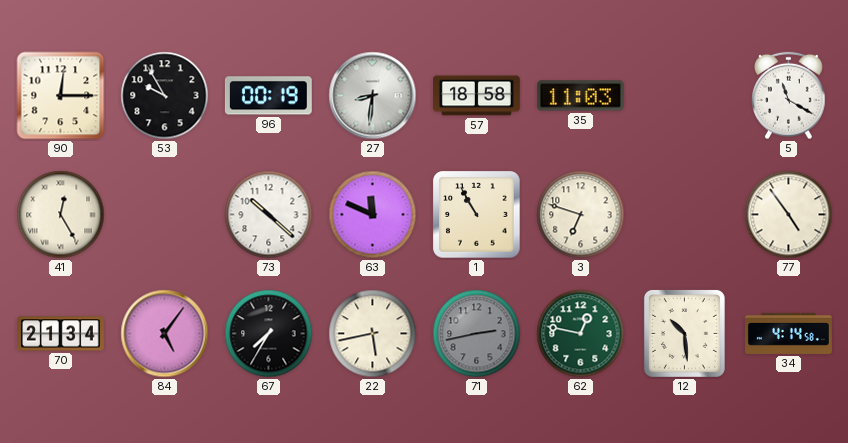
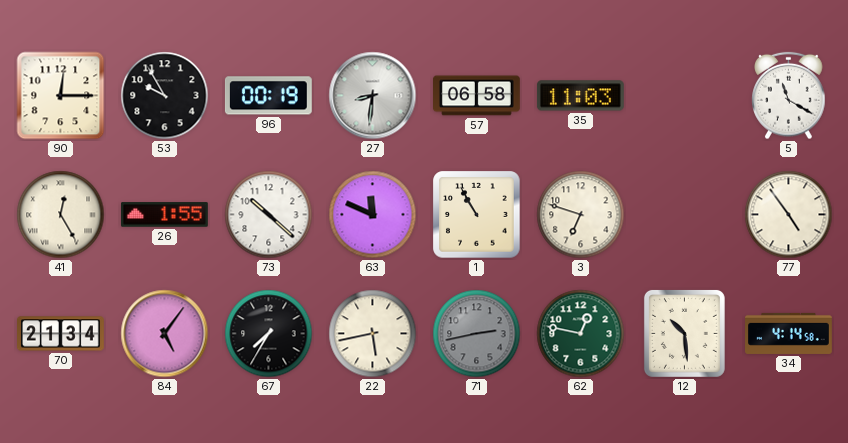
57: 18:58 -> 06:58
26: none -> 1:55
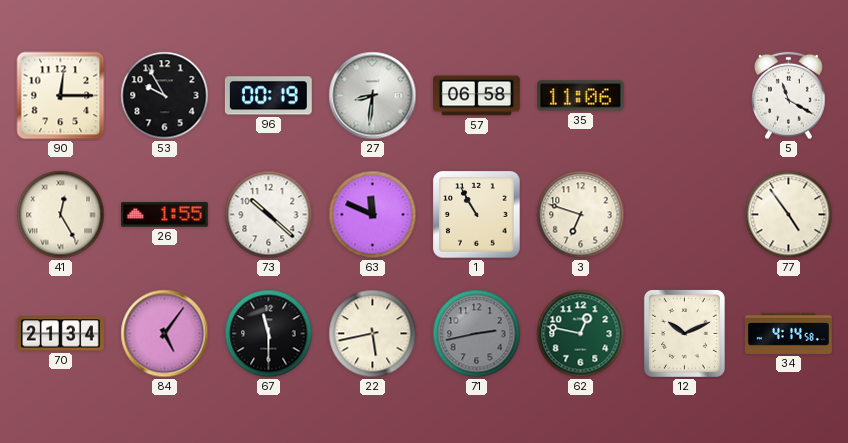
35: 11:03 -> 11:06
67: 7:35 -> 11:30
12: 10:29 -> 10:11
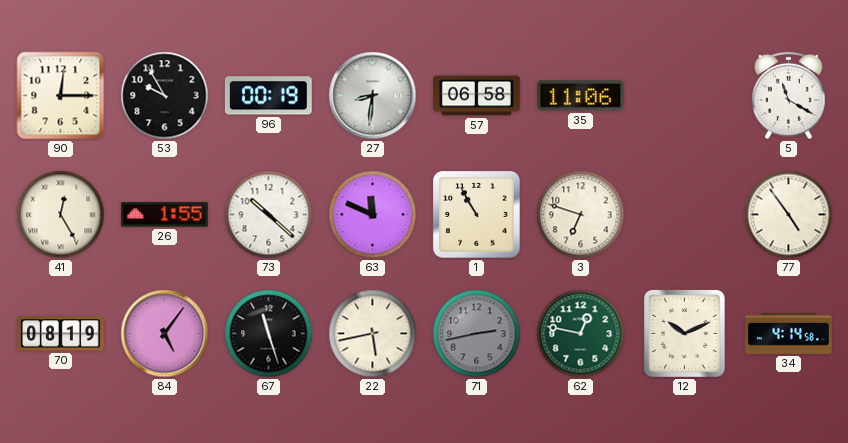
70: 21:34 -> 08:19
67: 11:30 -> 11:27
